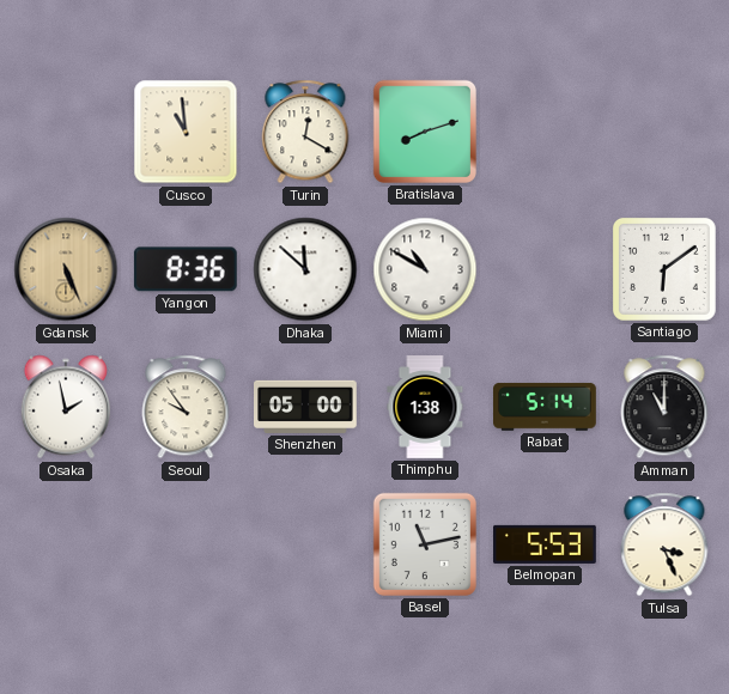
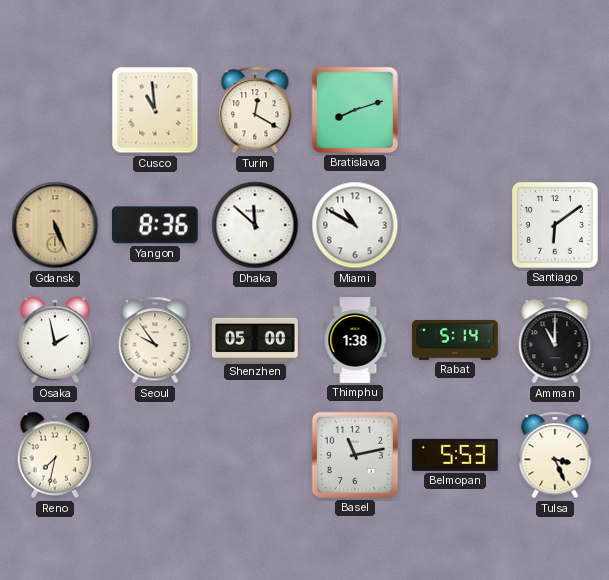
Reno: none -> 7:32
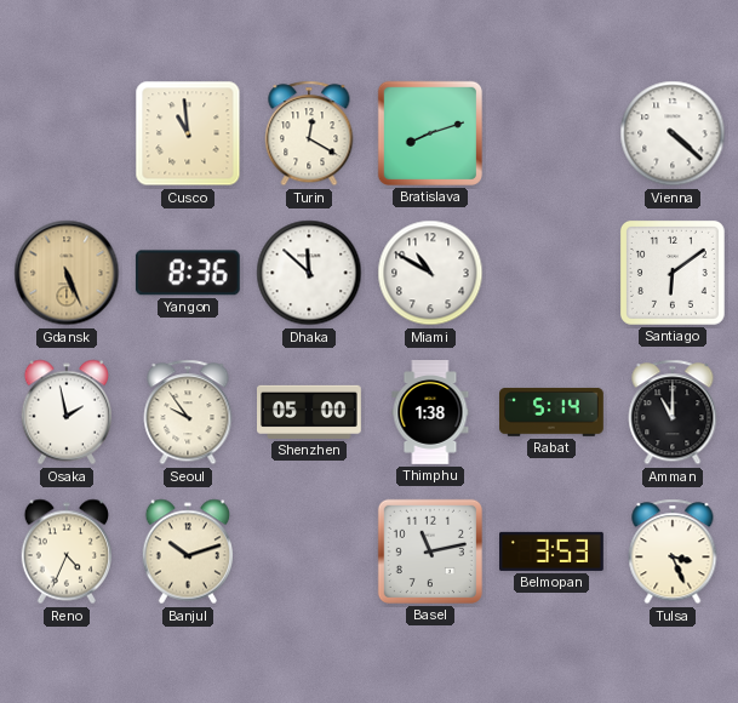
Vienna: none -> 4:22
Reno: 7:32 -> 4:34
Banjul: none -> 10:12
Belmopan: 5:53 -> 3:53
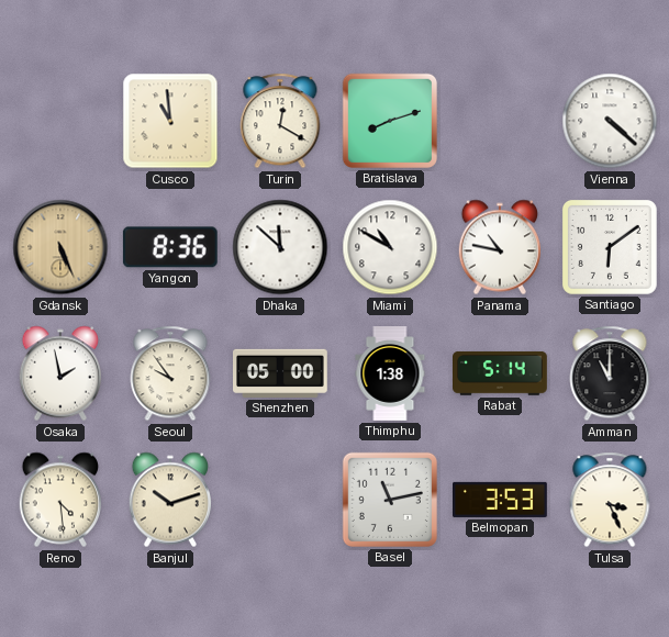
Panama: none -> 10:47
Reno: 4:34 -> 4:29
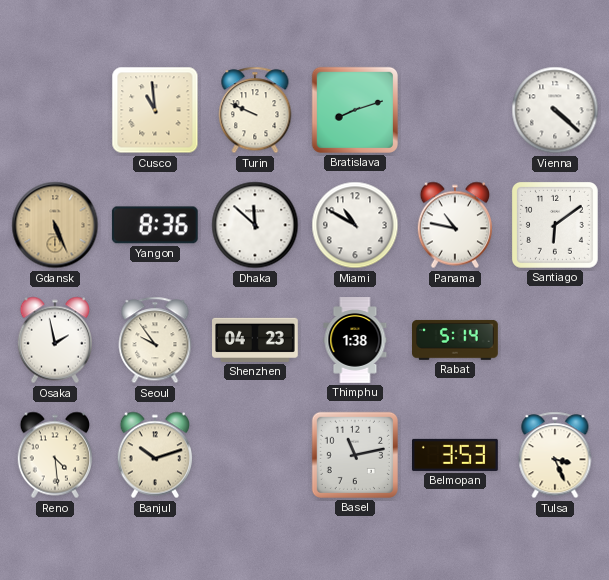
Turin: 12:20 -> 9:49
Shenzhen: 05:00 -> 04:23
Amman: 11:00 -> none
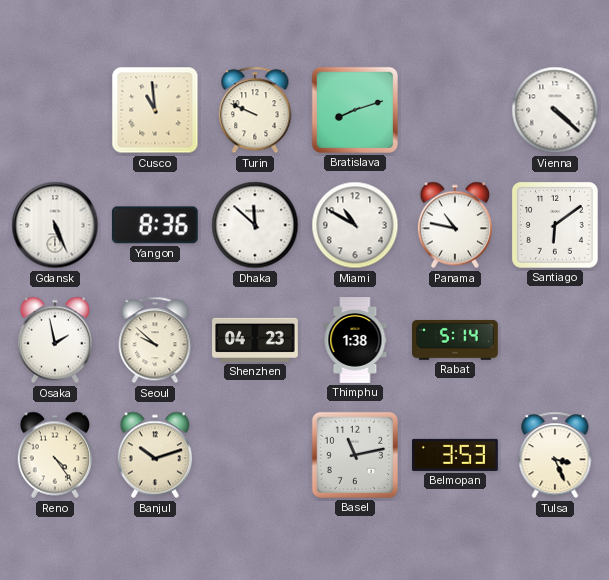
Gdansk dial: champagne -> white
Seoul: 9:54 -> 9:52
Reno: 4:29 -> 4:24
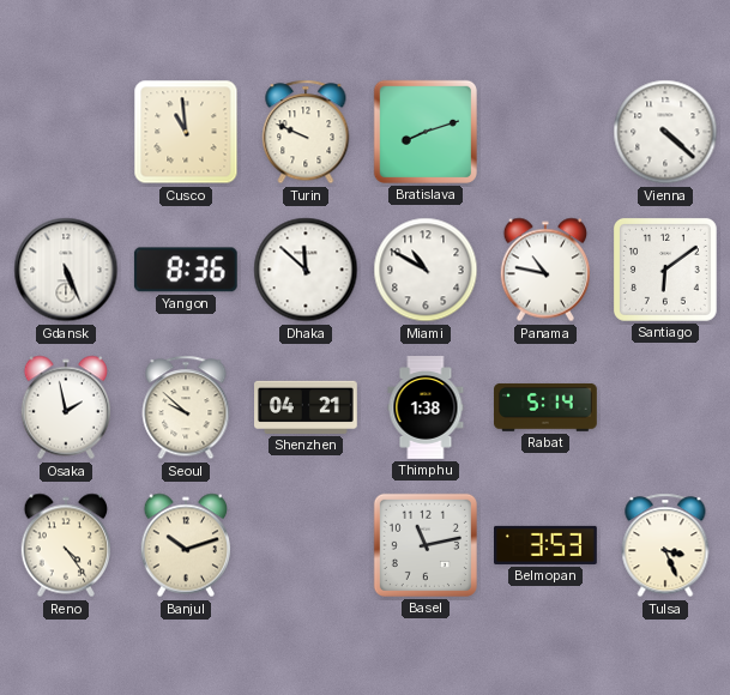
Shenzhen: 04:23 -> 04:21
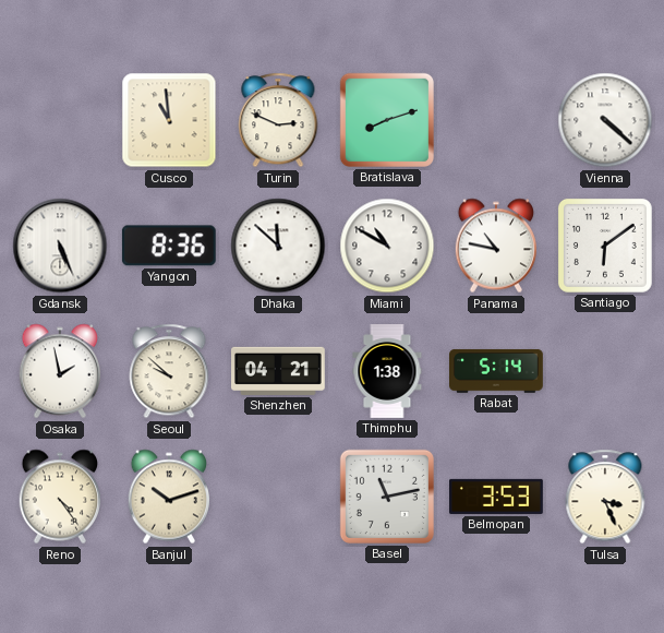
Turin: 9:49 -> 2:49
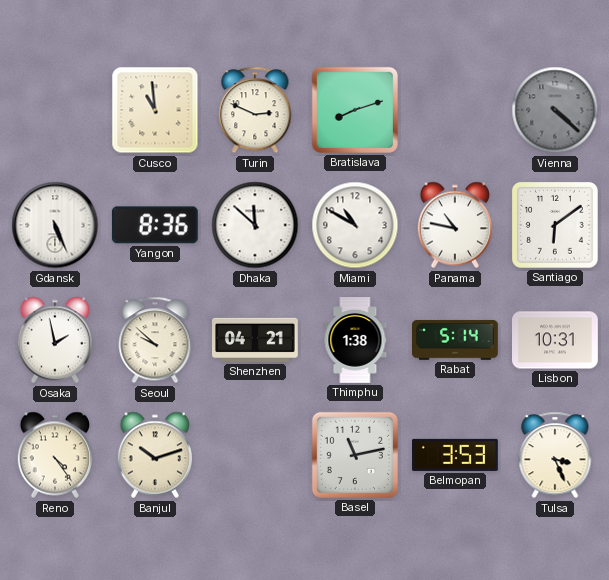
Vienna dial: white -> grey
Lisbon: none -> 10:31
